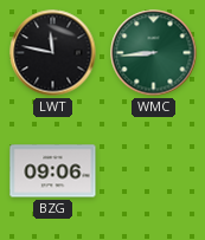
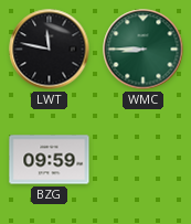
WMC: 8:44 -> 8:45
BZG: 09:06 -> 09:59
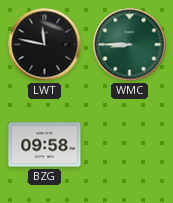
BZG: 09:59 -> 09:58
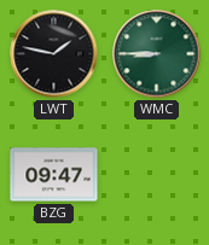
LWT: 11:47 -> 1:47
BZG: 09:58 -> 09:47
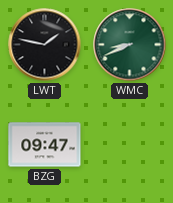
WMC: 8:45 -> 8:41
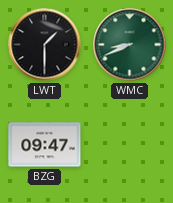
LWT: 1:47 -> 1:30
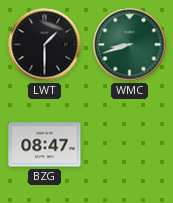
WMC: 8:41 -> 8:42
BZG: 09:47 -> 08:47
